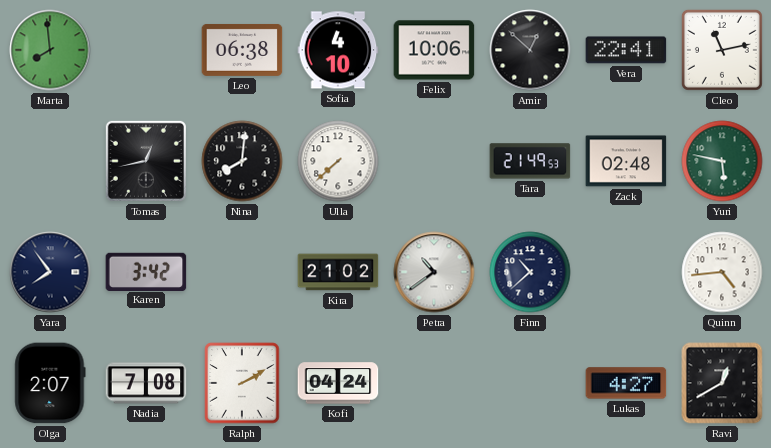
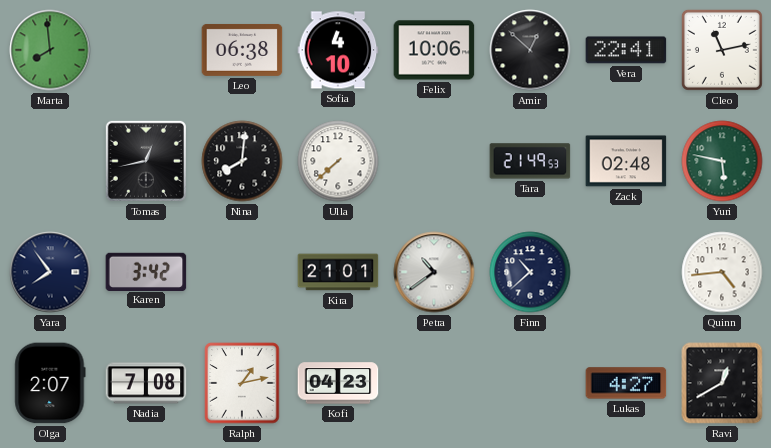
Kira: 21:02 -> 21:01
Ralph: 2:10 -> 1:13
Kofi: 04:24 -> 04:23
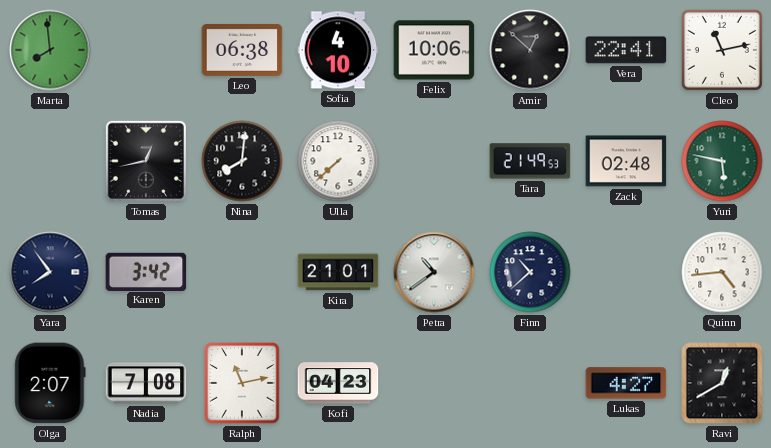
Ralph: 1:13 -> 11:13
